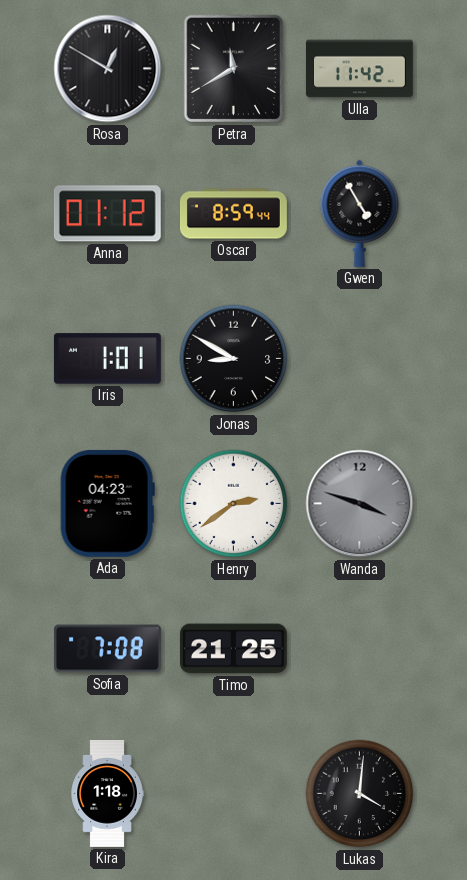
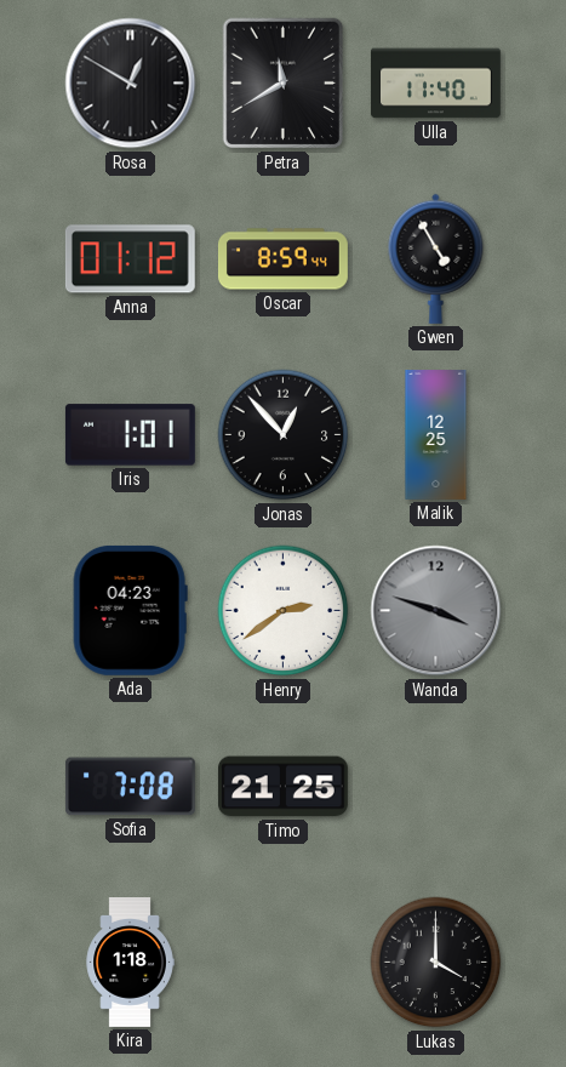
Ulla: 11:42 -> 11:40
Jonas: 8:50 -> 12:53
Malik: none -> 12:25
Lukas: 4:01 -> 4:00
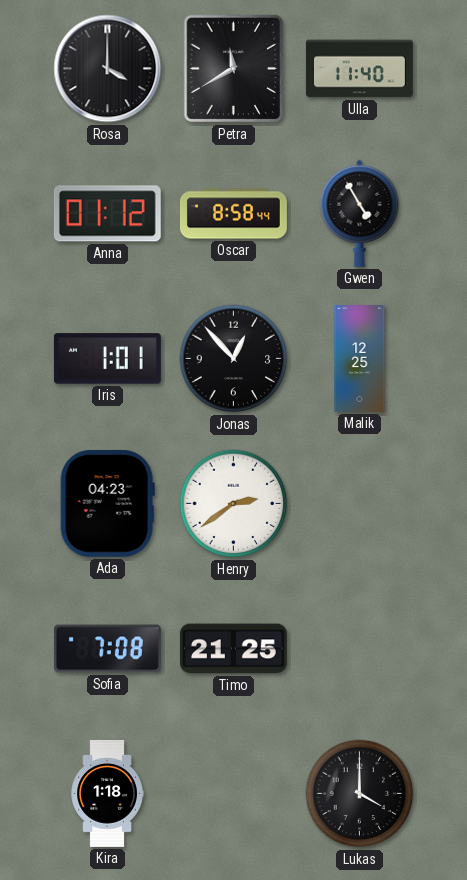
Rosa: 12:50 -> 4:00
Oscar: 8:59 -> 8:58
Wanda: 3:48 -> none
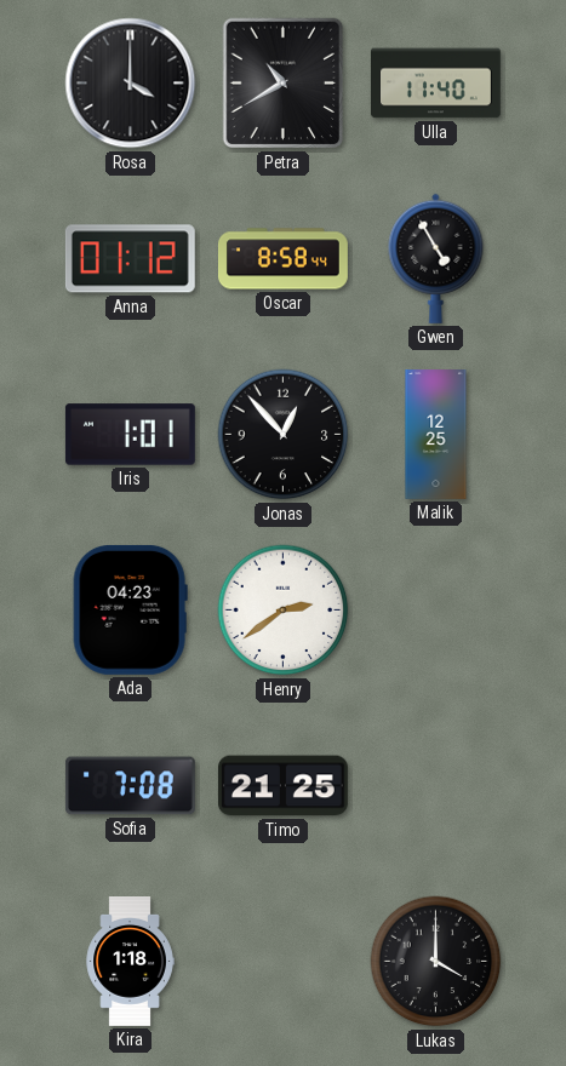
Petra: 11:40 -> 10:40
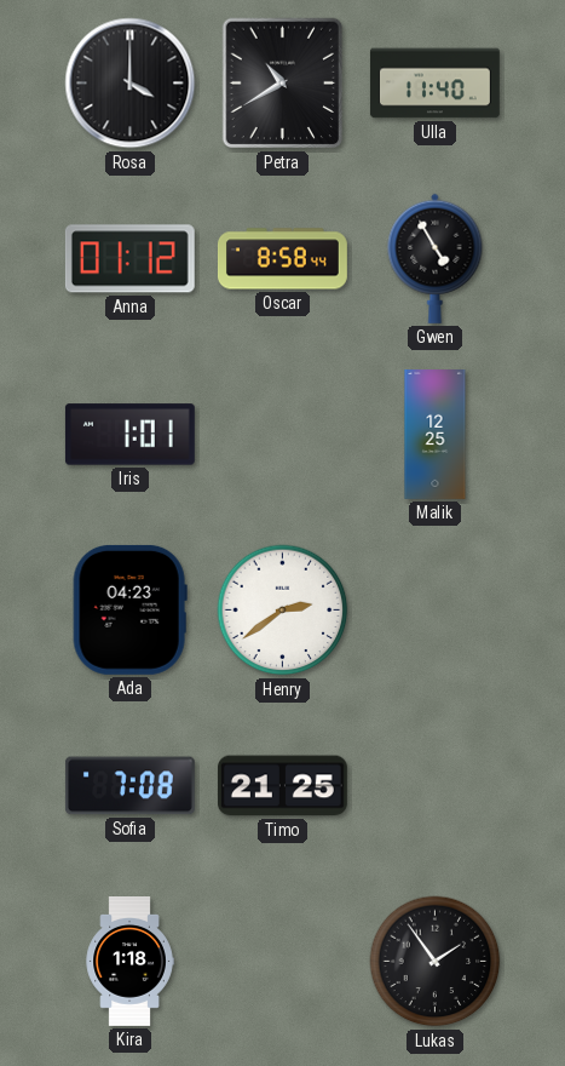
Jonas: 12:53 -> none
Lukas: 4:00 -> 1:54
